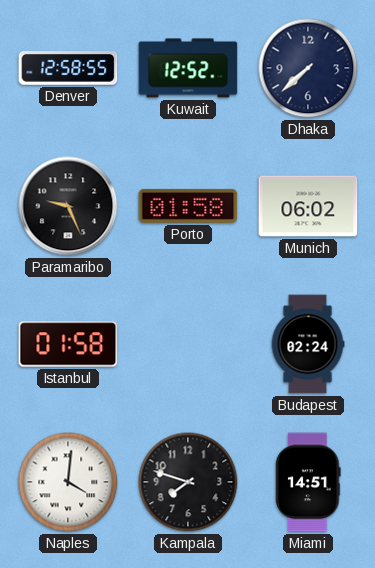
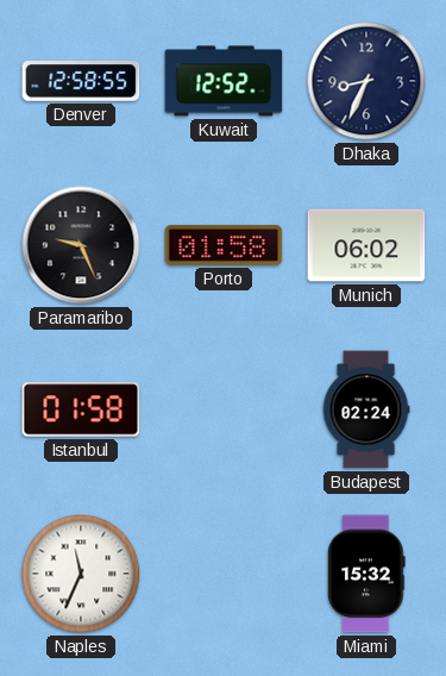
Dhaka: 7:38 -> 8:34
Naples: 4:01 -> 11:34
Kampala: 7:48 -> none
Miami: 14:51 -> 15:32
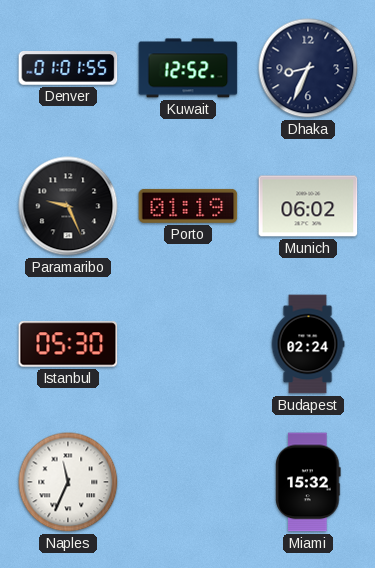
Denver: 12:58 -> 01:01
Porto: 01:58 -> 01:19
Istanbul: 01:58 -> 05:30
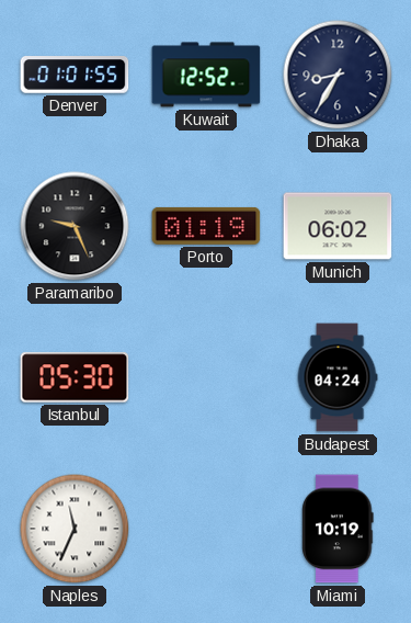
Dhaka: 8:34 -> 8:35
Budapest: 02:24 -> 04:24
Miami: 15:32 -> 10:19
